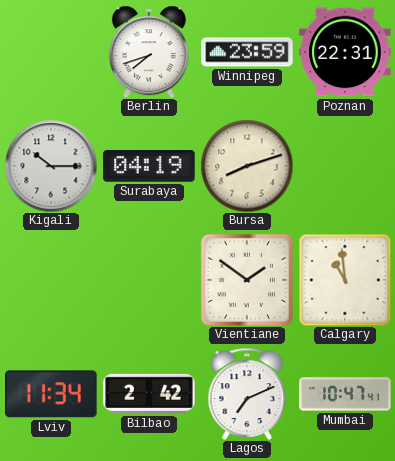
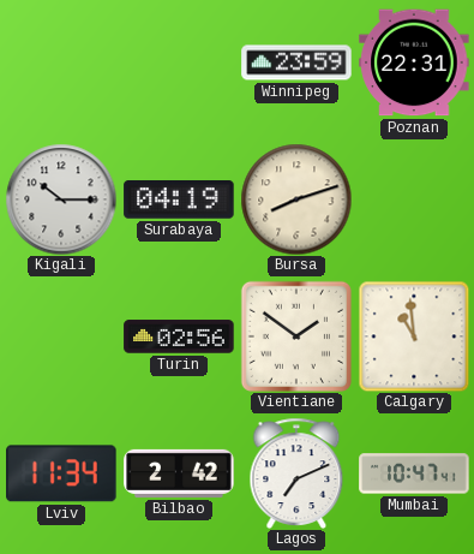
Berlin: 7:42 -> none
Turin: none -> 02:56
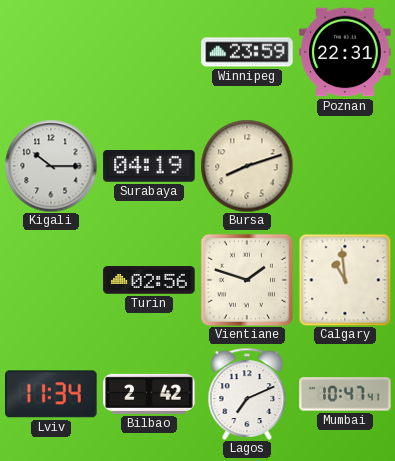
Vientiane: 1:51 -> 1:48
